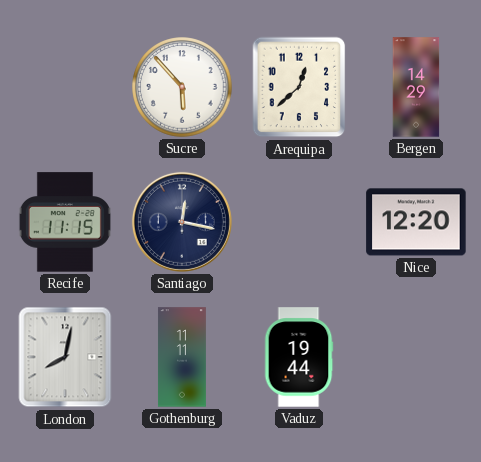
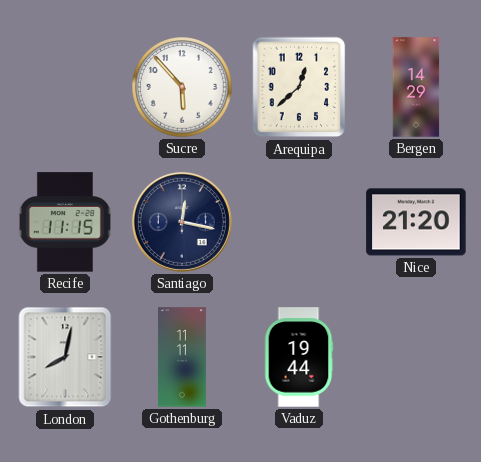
Nice: 12:20 -> 21:20
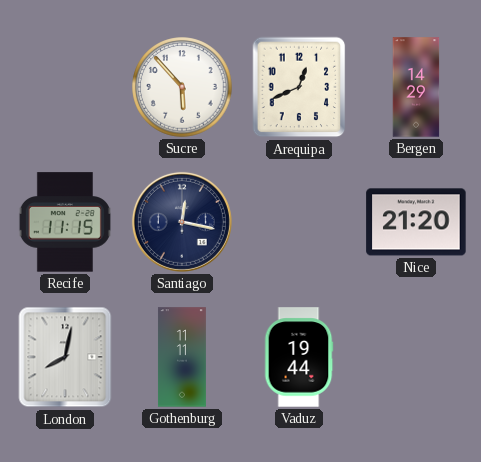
Arequipa: 12:38 -> 12:41
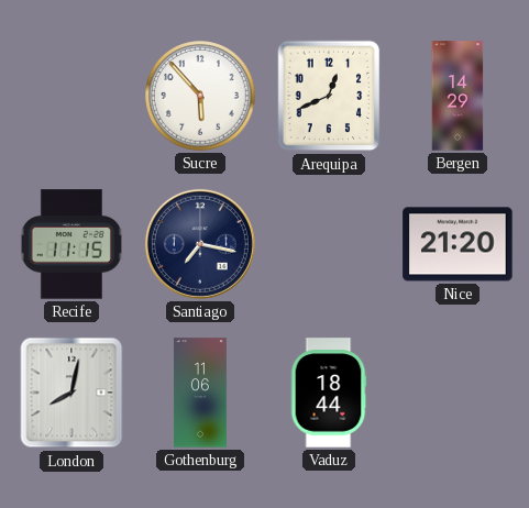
Santiago: 12:17 -> 7:17
Gothenburg: 11:11 -> 11:06
Vaduz: 19:44 -> 18:44
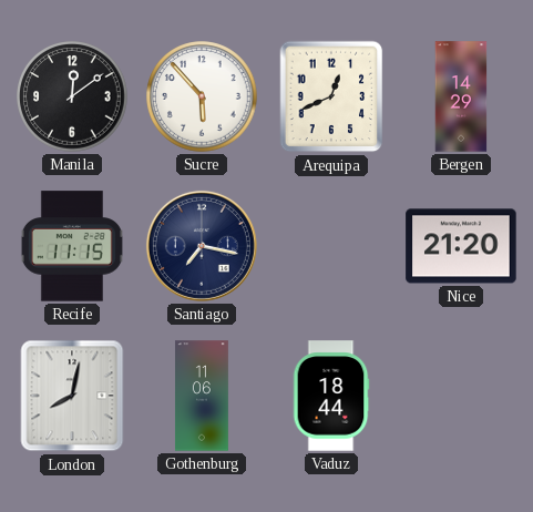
Manila: none -> 12:09
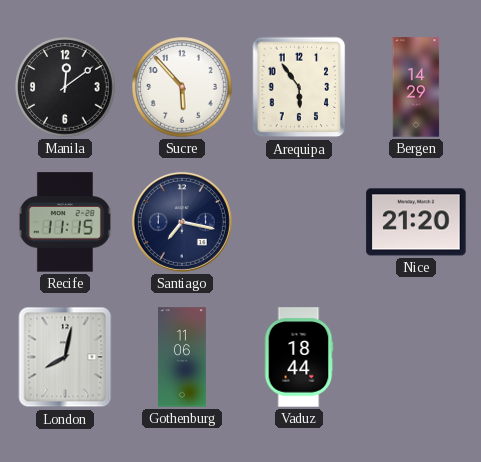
Arequipa: 12:41 -> 5:54
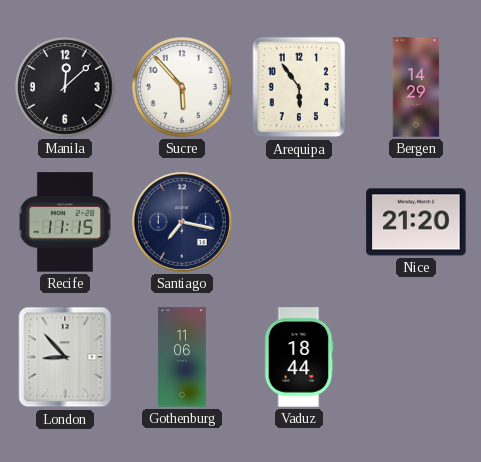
Manila: 12:09 -> 12:08
London: 8:02 -> 8:53
